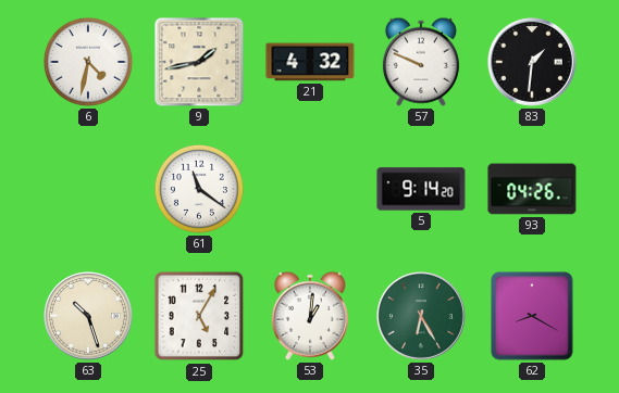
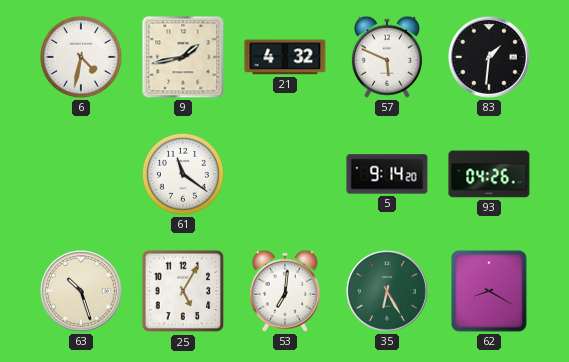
57: 9:49 -> 5:49
53: 1:01 -> 7:01
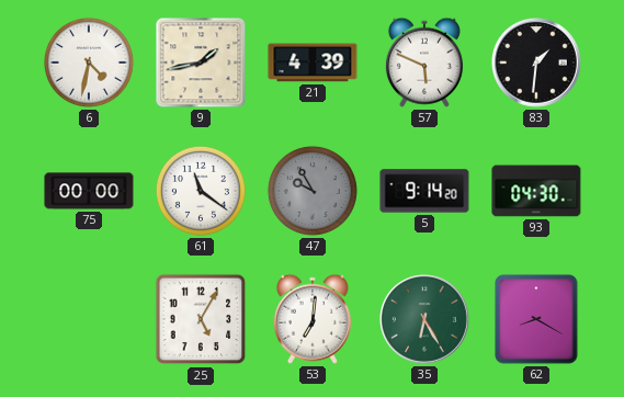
21: 4:32 -> 4:39
75: none -> 00:00
47: none -> 9:55
93: 04:26 -> 04:30
63: 10:27 -> none
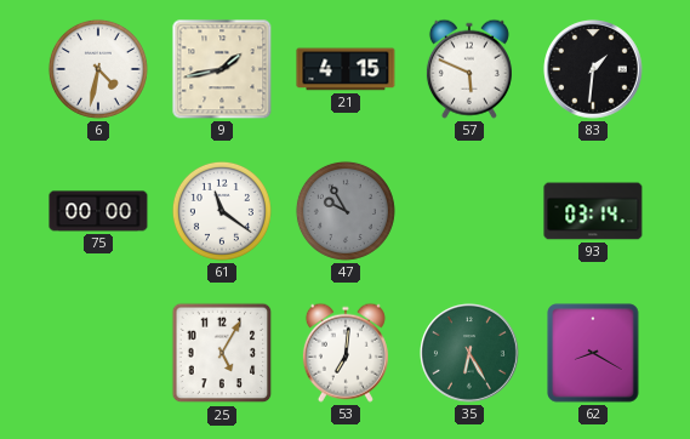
21: 4:39 -> 4:15
5: 9:14 -> none
93: 04:30 -> 03:14
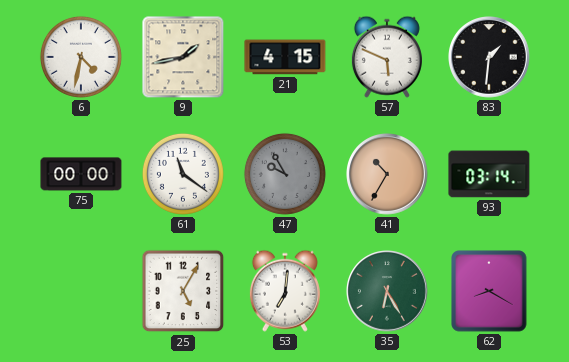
41: none -> 10:35
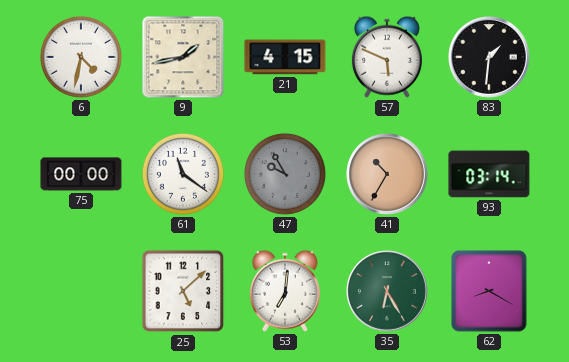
25: 5:05 -> 5:08
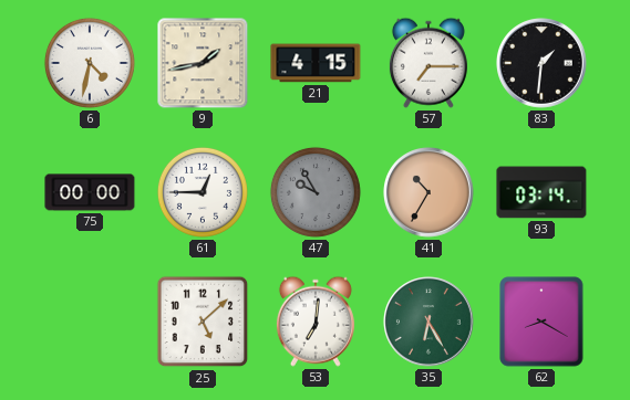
57: 5:49 -> 7:15
61: 11:21 -> 12:45
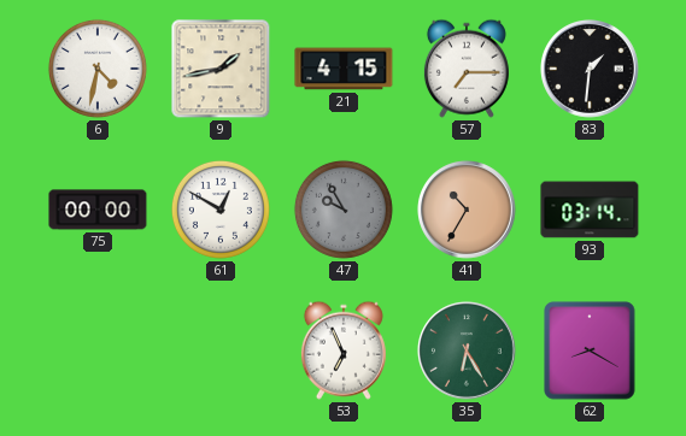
61: 12:45 -> 12:50
25: 5:08 -> none
53: 7:01 -> 6:56
